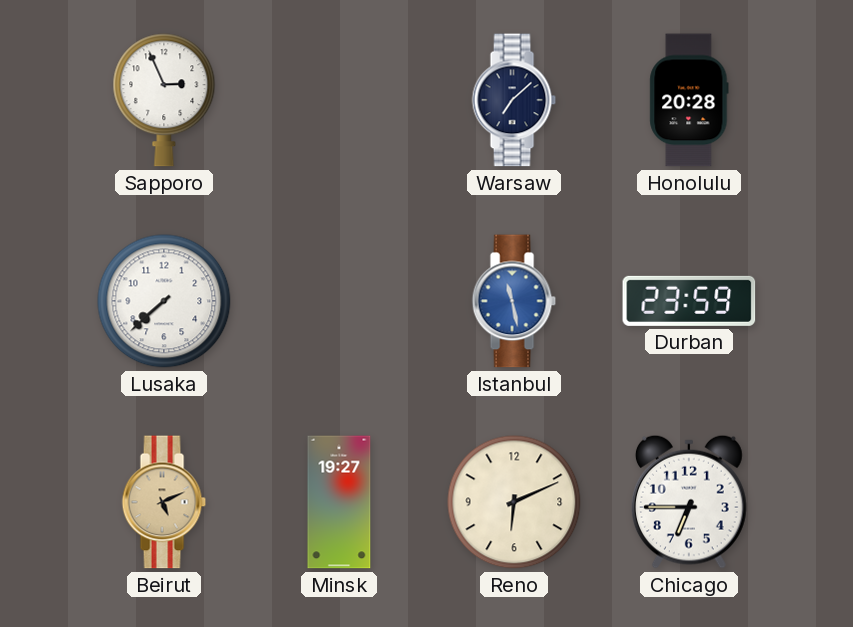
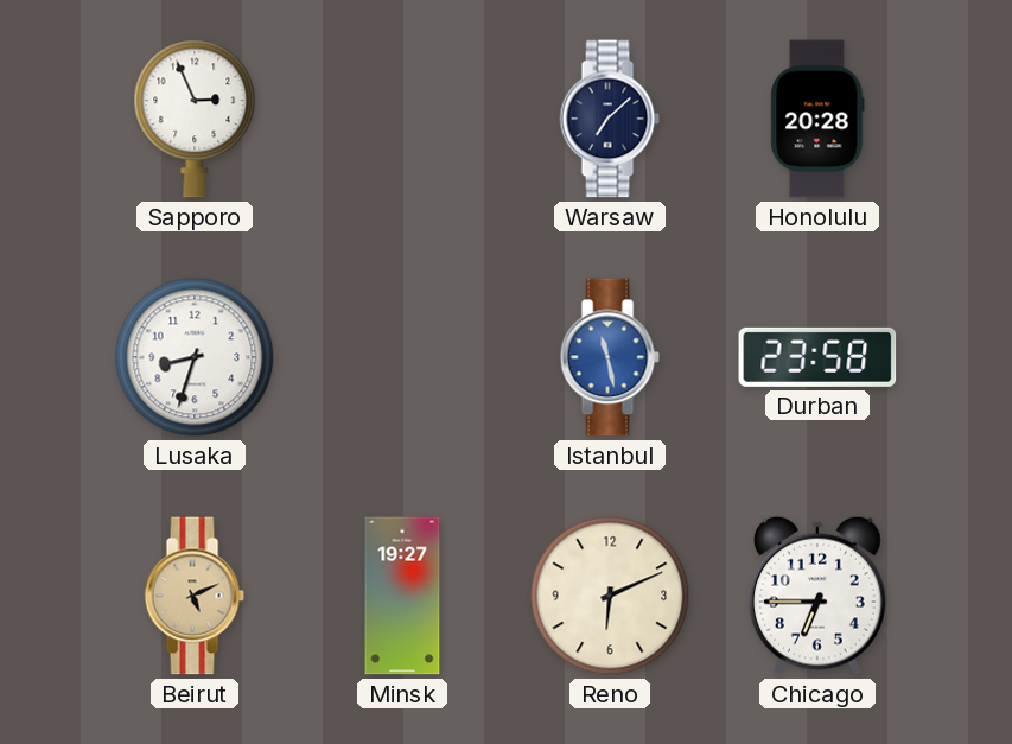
Lusaka: 7:38 -> 8:33
Durban: 23:59 -> 23:58
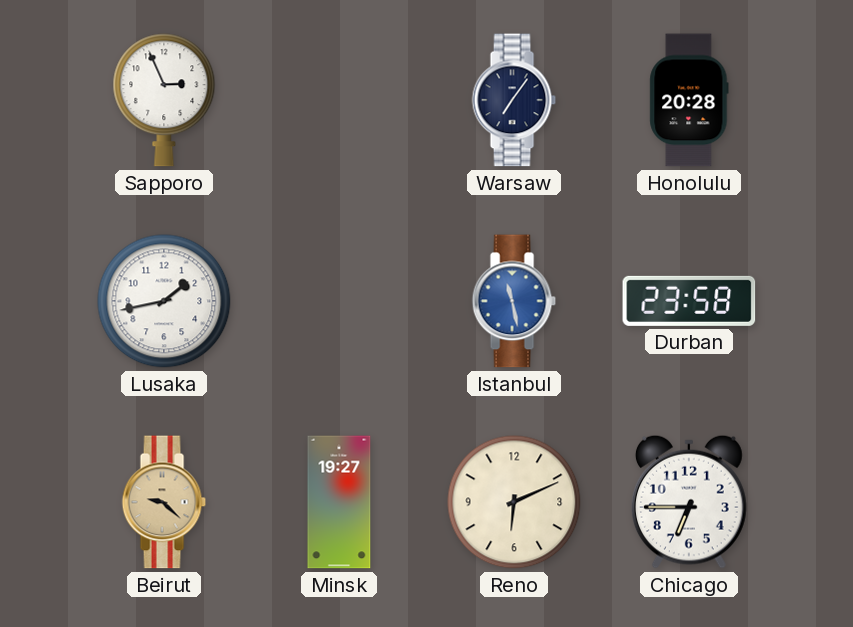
Warsaw: 7:08 -> 7:06
Lusaka: 8:33 -> 1:43
Beirut: 5:11 -> 9:22
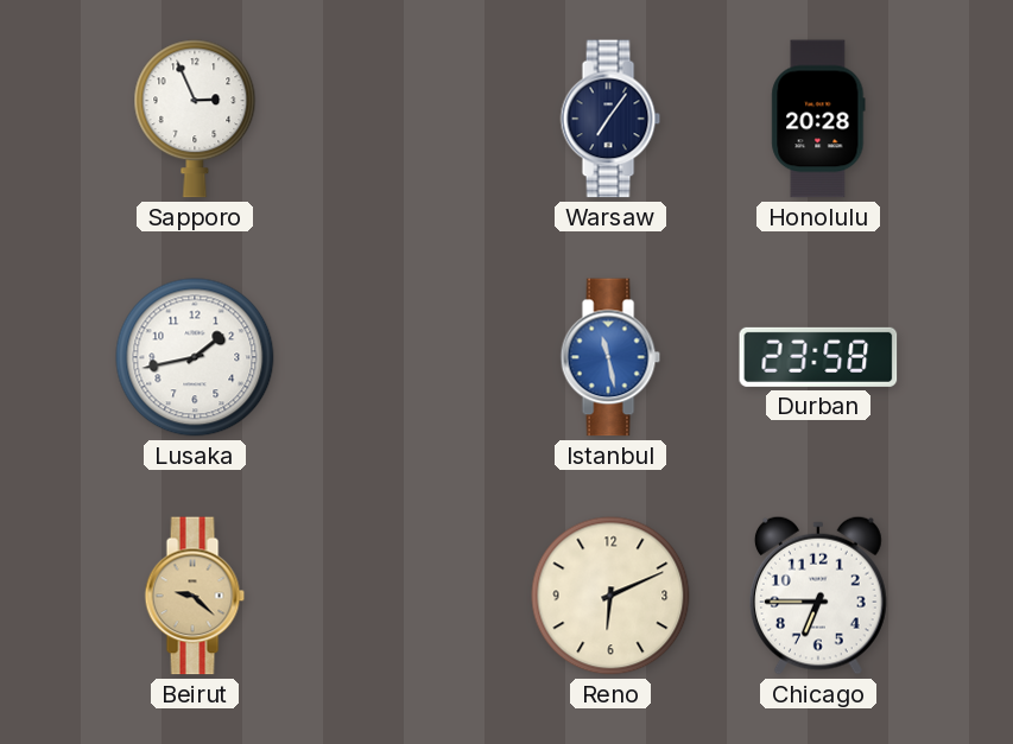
Minsk: 19:27 -> none
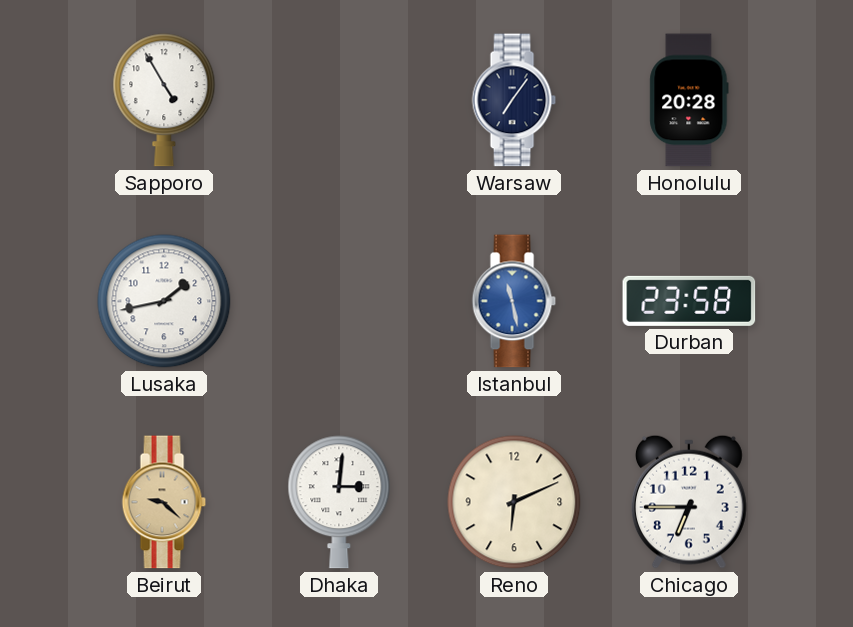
Sapporo: 2:56 -> 4:55
Dhaka: none -> 3:01
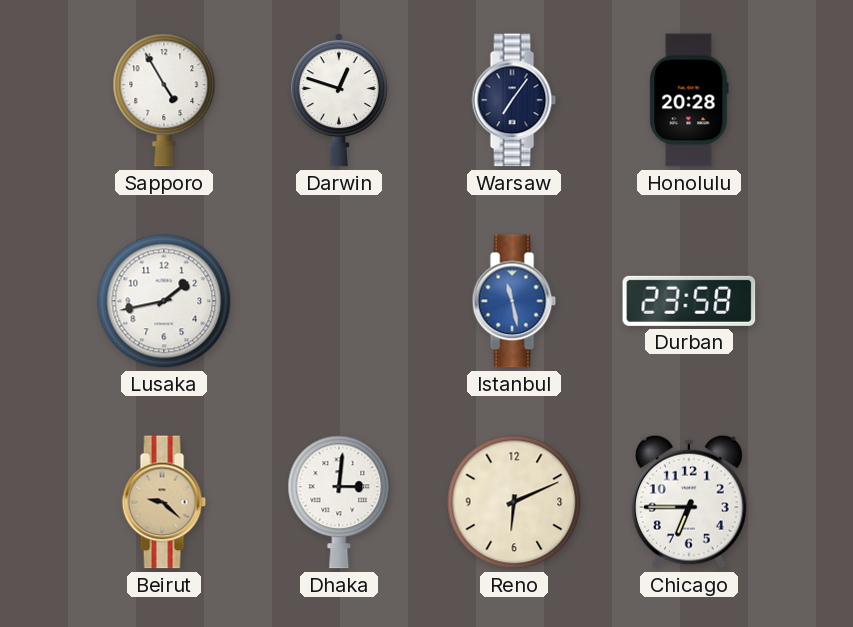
Darwin: none -> 12:48
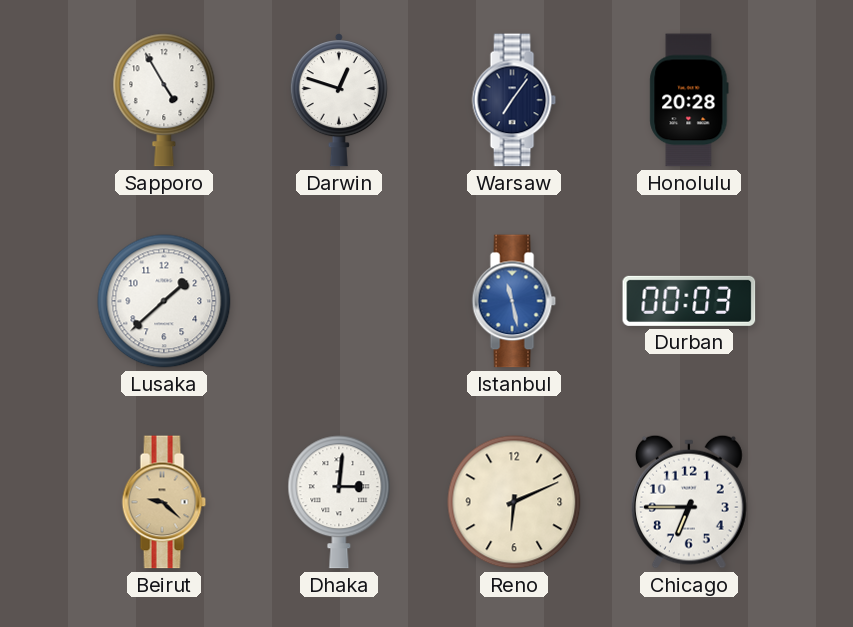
Lusaka: 1:43 -> 1:38
Durban: 23:58 -> 00:03
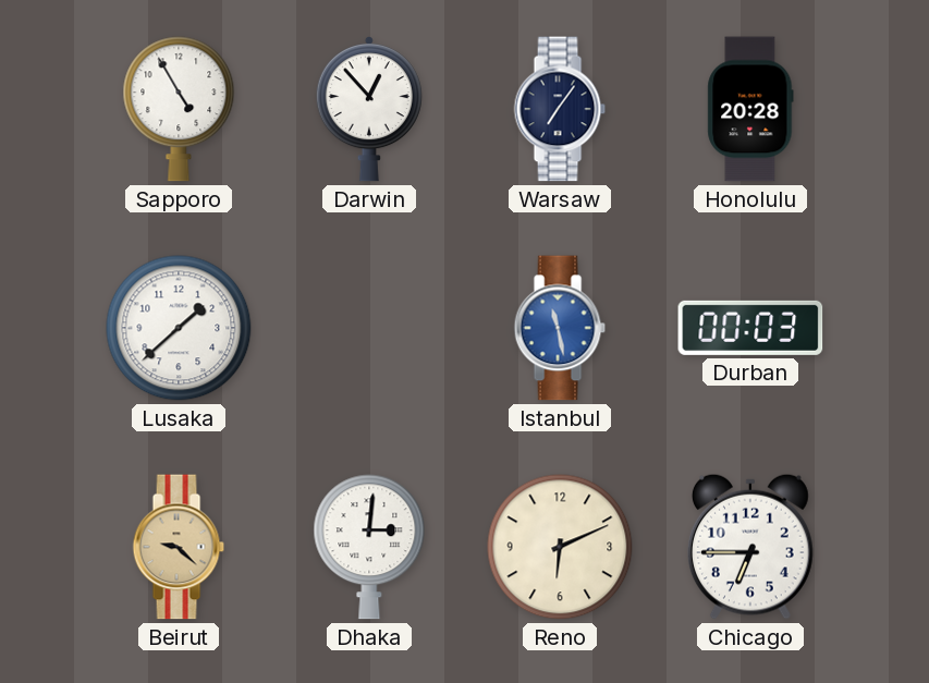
Darwin: 12:48 -> 12:53
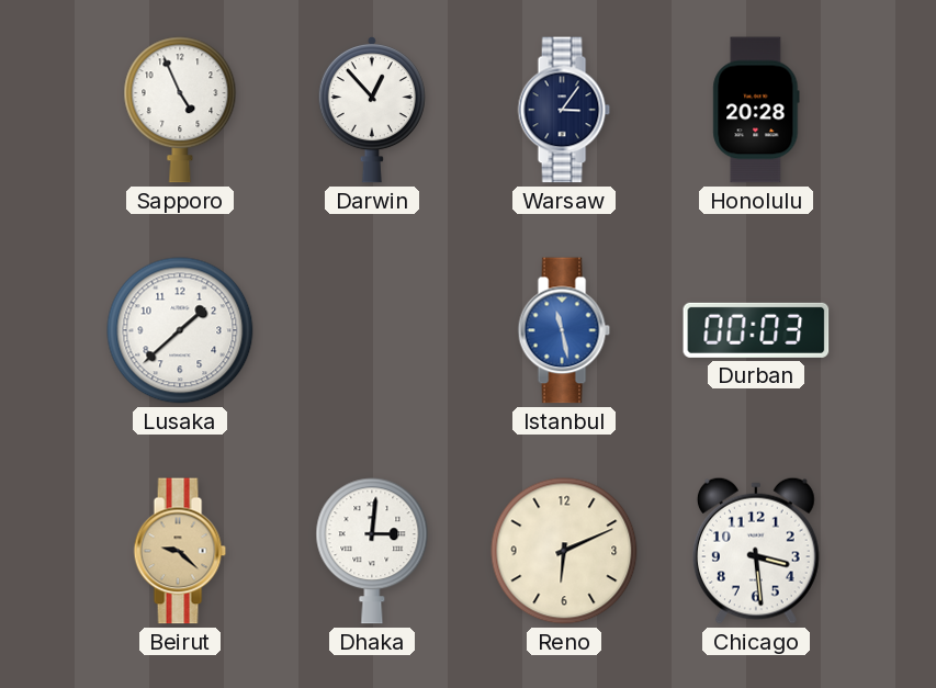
Sapporo: 4:55 -> 4:56
Warsaw: 7:06 -> 3:06
Chicago: 6:45 -> 3:29
